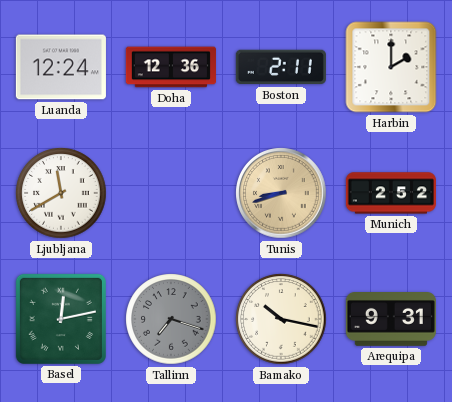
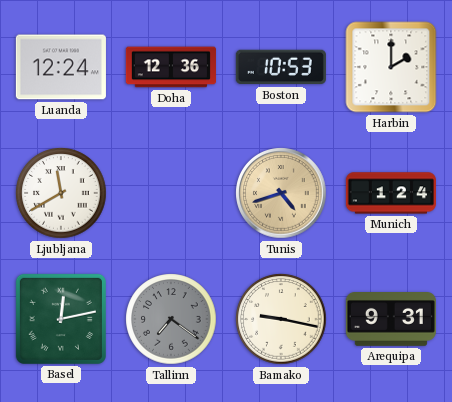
Boston: 2:11 -> 10:53
Tunis: 8:42 -> 4:42
Munich: 2:52 -> 1:24
Tallinn: 7:18 -> 7:21
Bamako: 10:17 -> 9:17
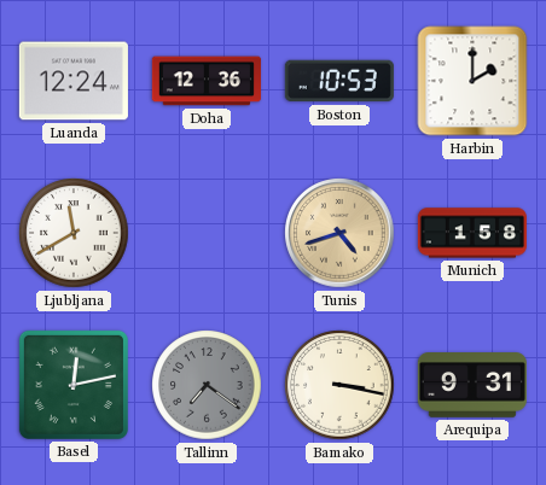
Munich: 1:24 -> 1:58
Bamako: 9:17 -> 3:17
